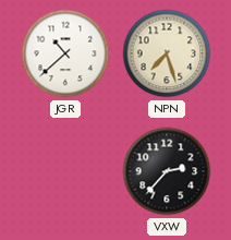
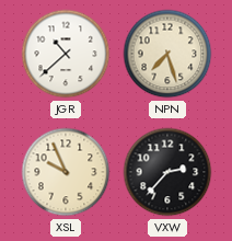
XSL: none -> 9:56
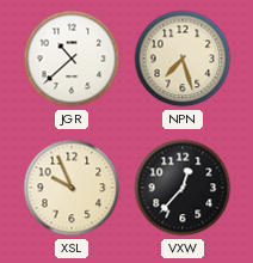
VXW: 2:37 -> 12:37
